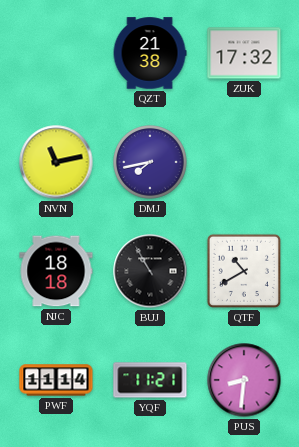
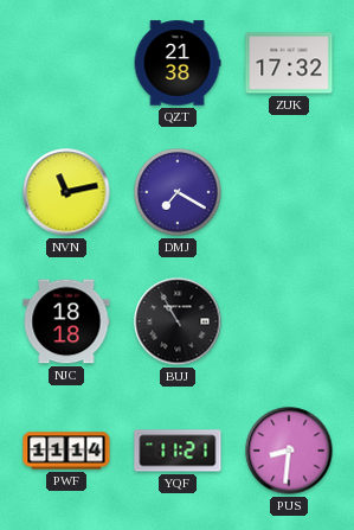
DMJ: 7:43 -> 7:20
QTF: 10:40 -> none
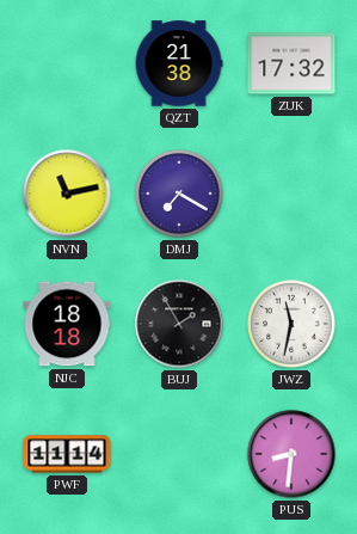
BUJ: 10:55 -> 1:55
JWZ: none -> 11:32
YQF: 11:21 -> none
